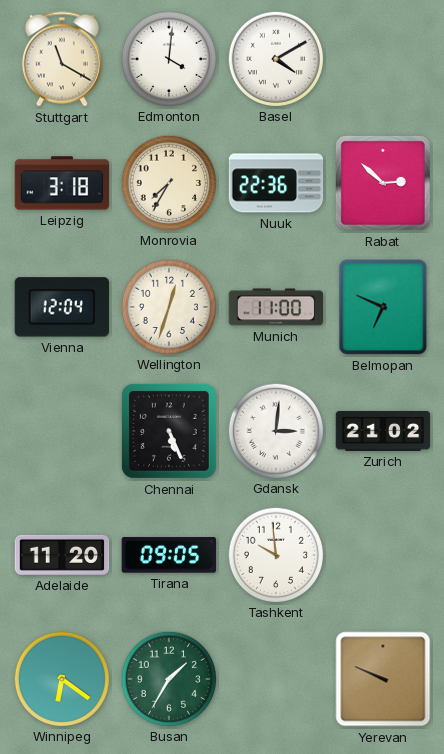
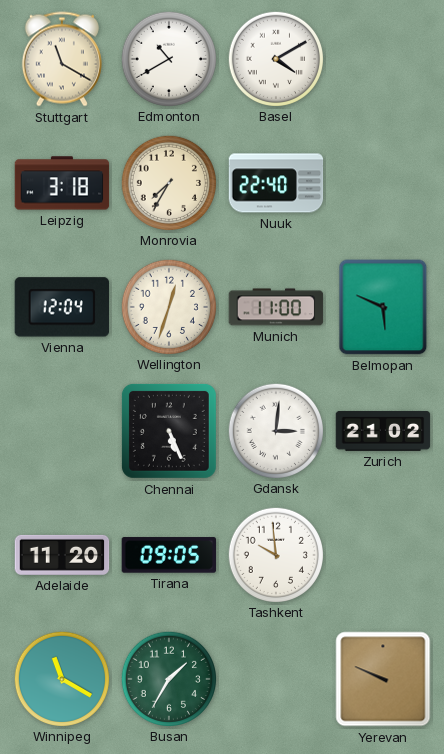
Edmonton: 4:01 -> 10:40
Nuuk: 22:36 -> 22:40
Rabat: 2:52 -> none
Belmopan: 6:49 -> 5:49
Winnipeg: 6:21 -> 11:20
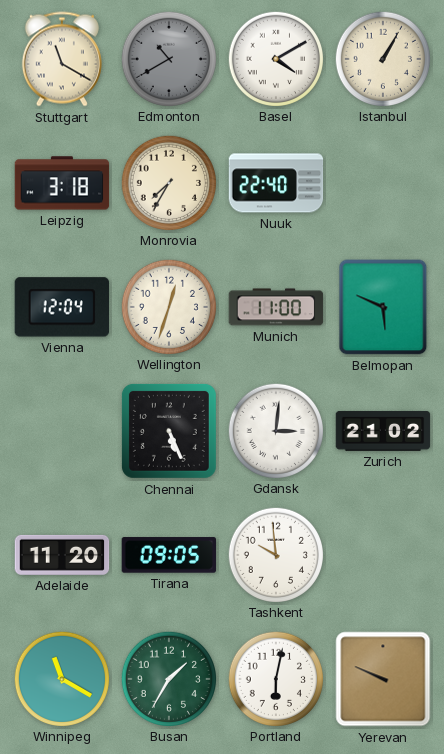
Edmonton dial: white -> grey
Istanbul: none -> 1:05
Portland: none -> 6:02
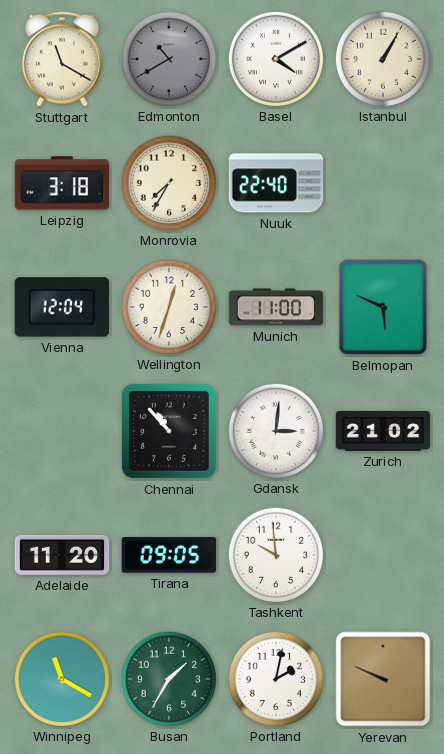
Chennai: 5:26 -> 10:53
Portland: 6:02 -> 2:02
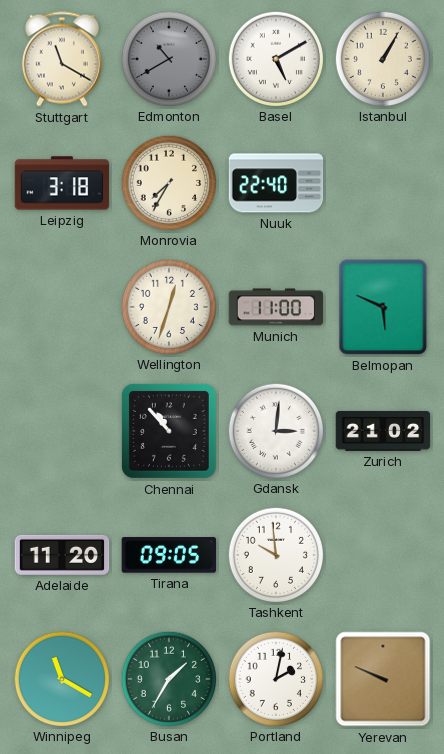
Basel: 4:10 -> 5:10
Vienna: 12:04 -> none
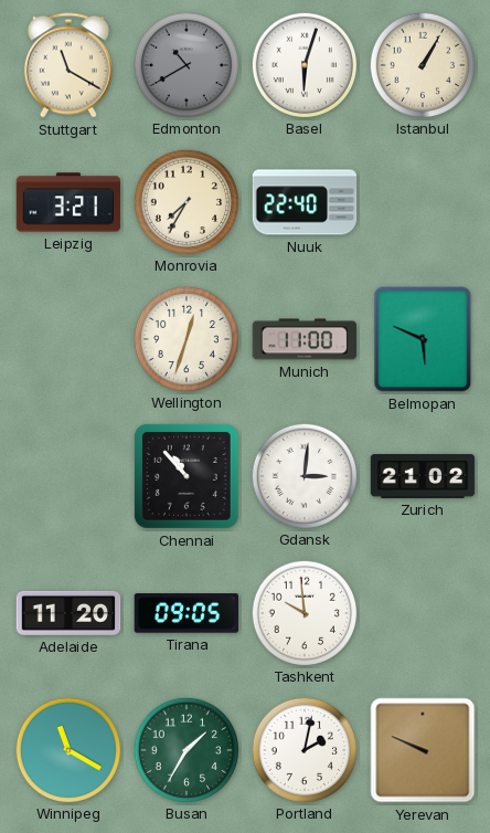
Basel: 5:10 -> 6:03
Leipzig: 3:18 -> 3:21
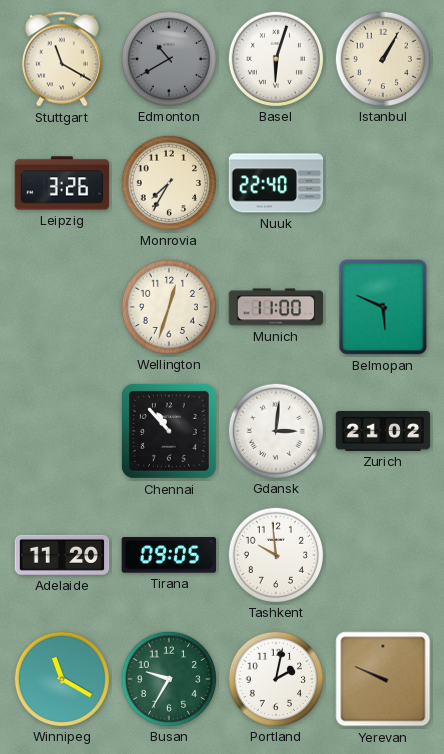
Leipzig: 3:21 -> 3:26
Busan: 1:35 -> 9:35
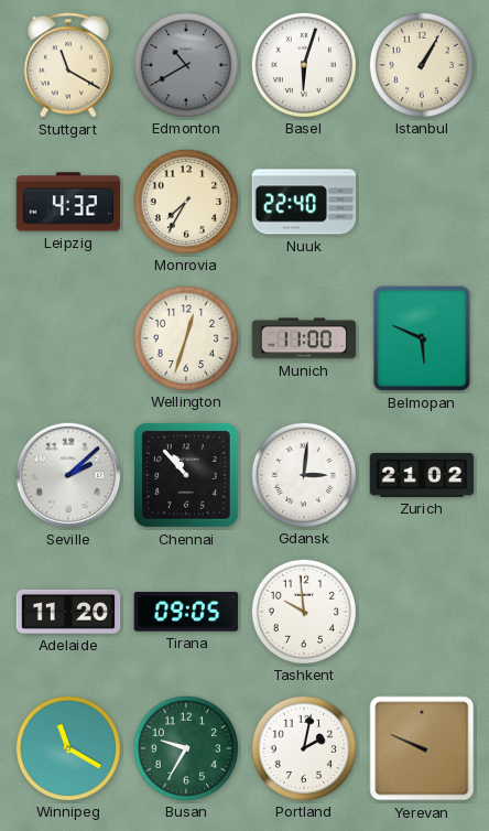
Leipzig: 3:26 -> 4:32
Seville: none -> 2:08
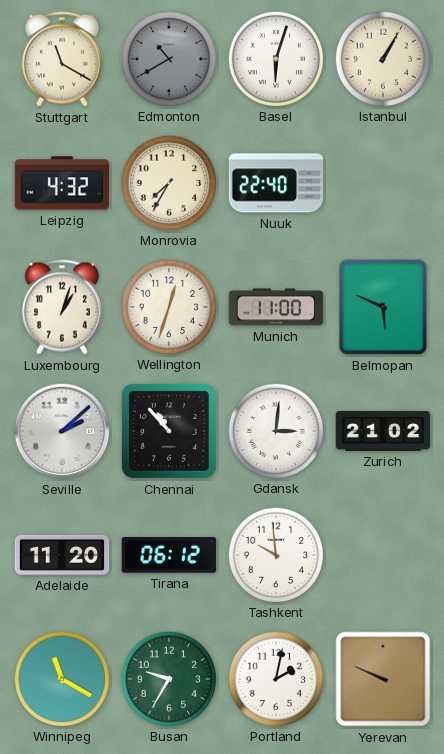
Luxembourg: none -> 1:03
Tirana: 09:05 -> 06:12
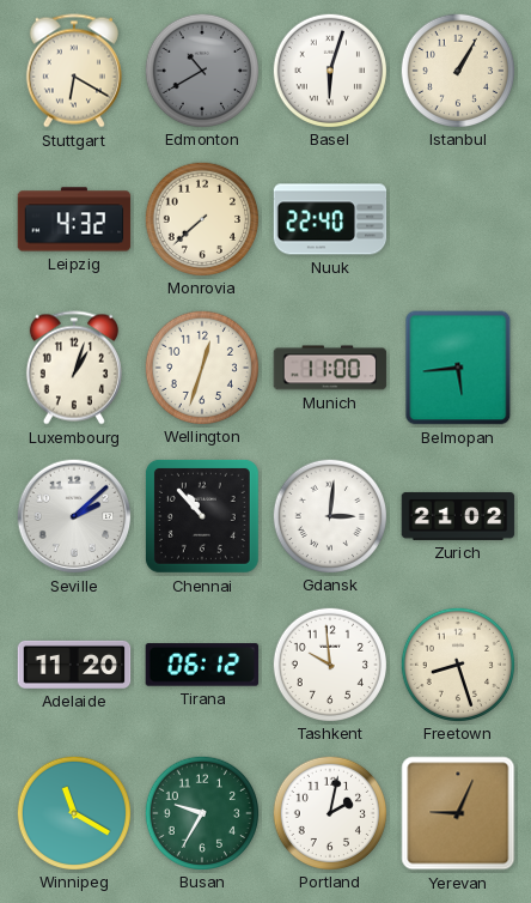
Stuttgart: 11:20 -> 6:20
Monrovia: 7:35 -> 7:38
Belmopan: 5:49 -> 5:44
Freetown: none -> 8:27
Yerevan: 9:49 -> 9:04
